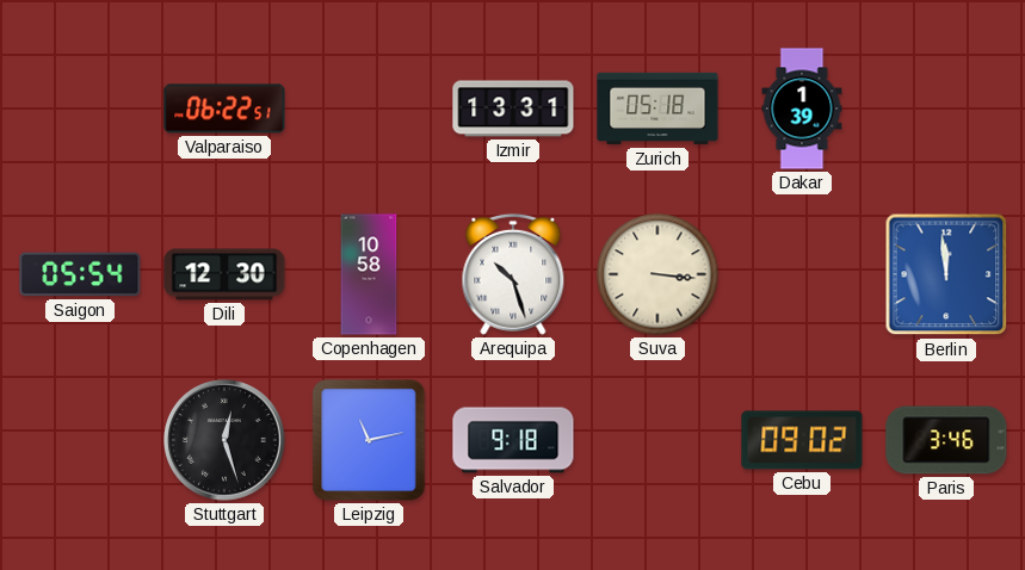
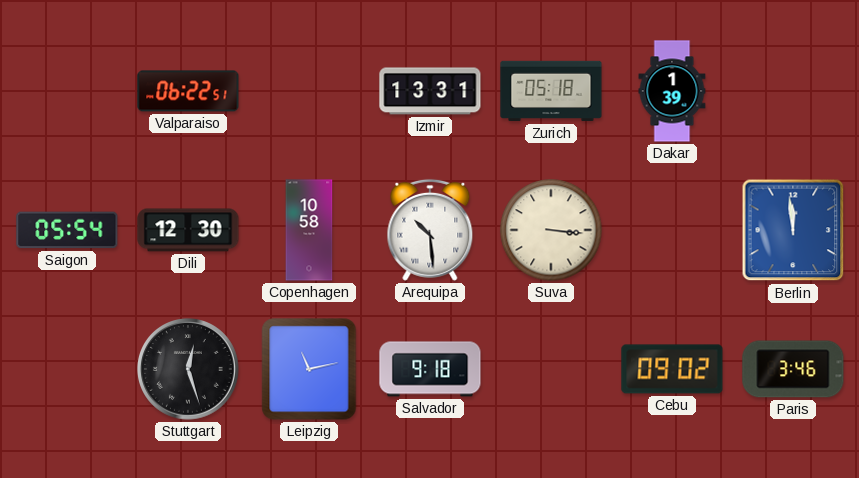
Arequipa: 10:27 -> 10:29
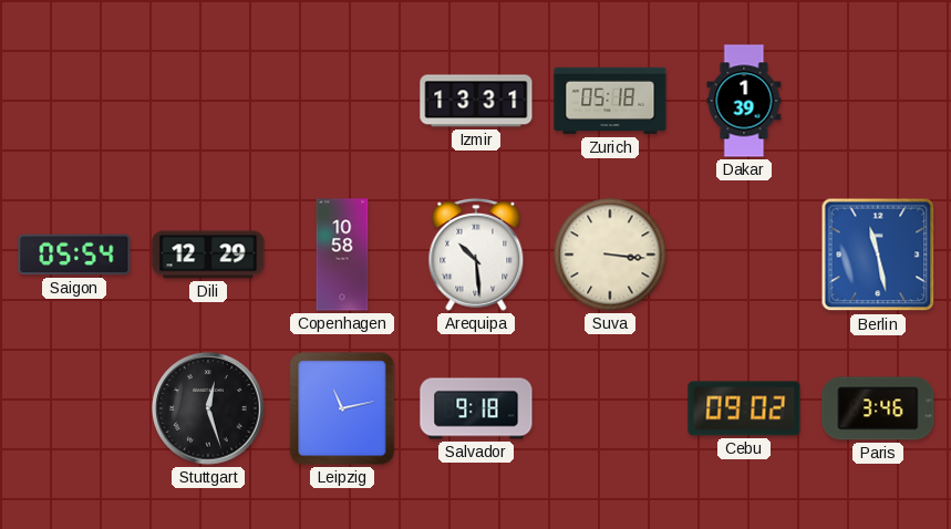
Valparaiso: 06:22 -> none
Dili: 12:30 -> 12:29
Berlin: 11:59 -> 11:28
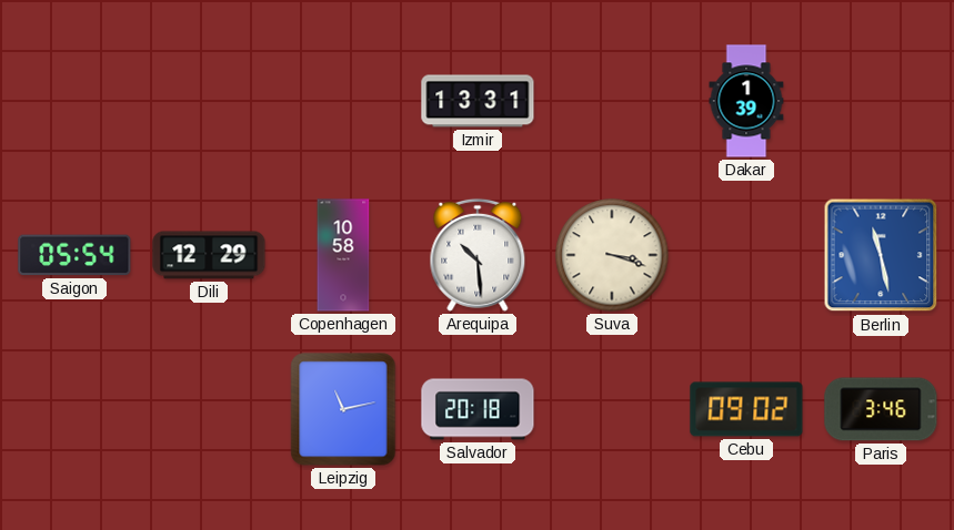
Zurich: 05:18 -> none
Suva: 3:16 -> 3:18
Stuttgart: 12:27 -> none
Salvador: 9:18 -> 20:18
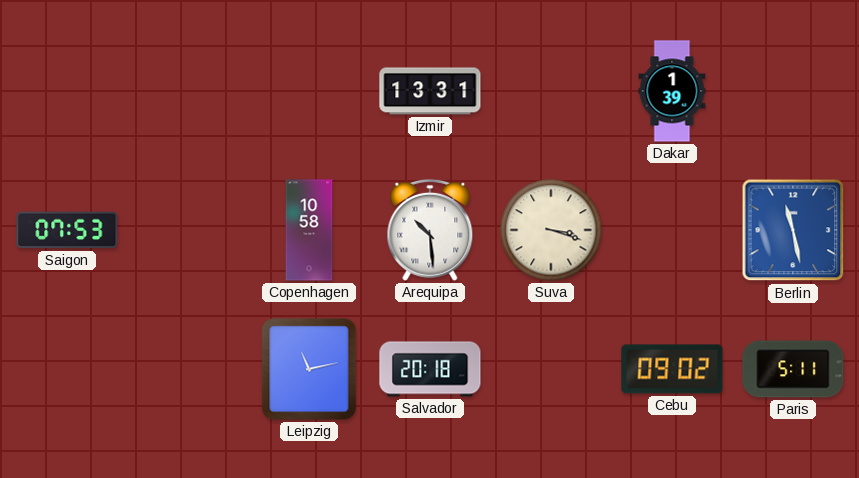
Saigon: 05:54 -> 07:53
Dili: 12:29 -> none
Paris: 3:46 -> 5:11
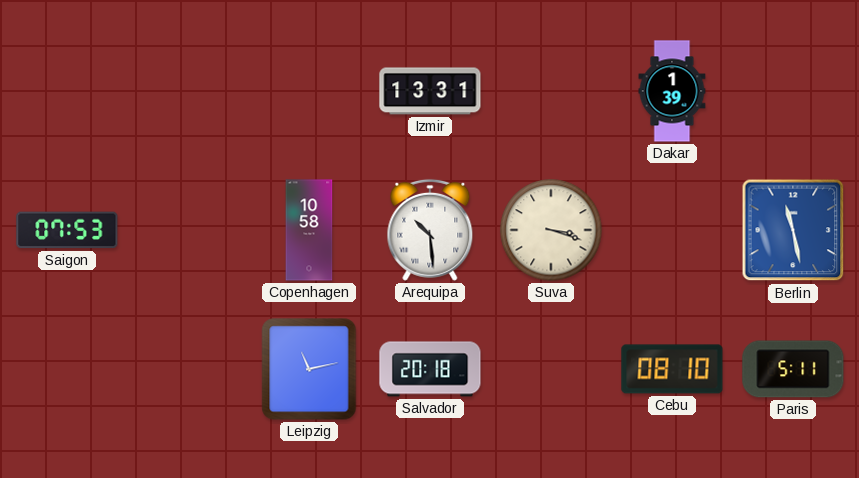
Cebu: 09:02 -> 08:10
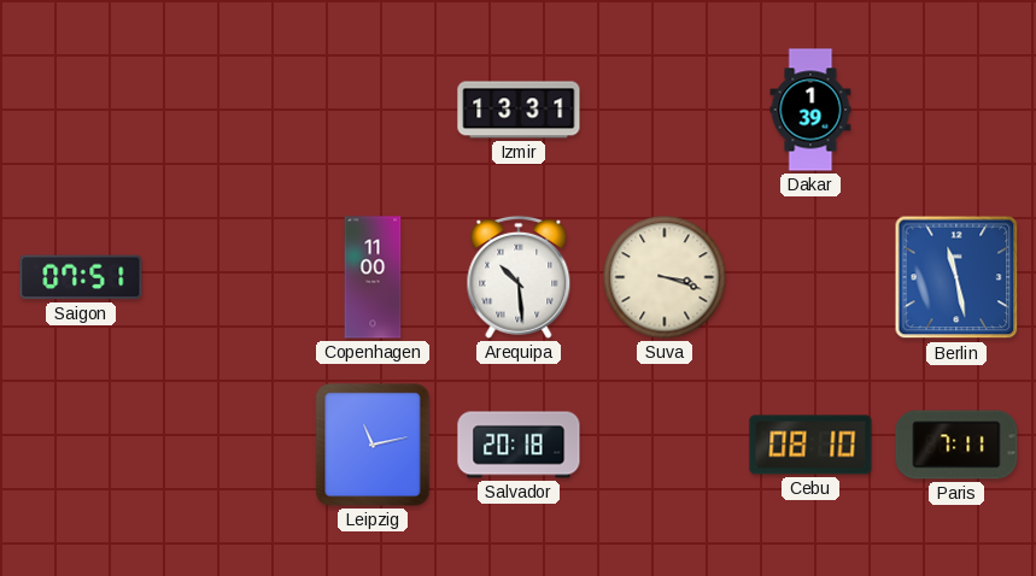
Saigon: 07:53 -> 07:51
Copenhagen: 10:58 -> 11:00
Paris: 5:11 -> 7:11
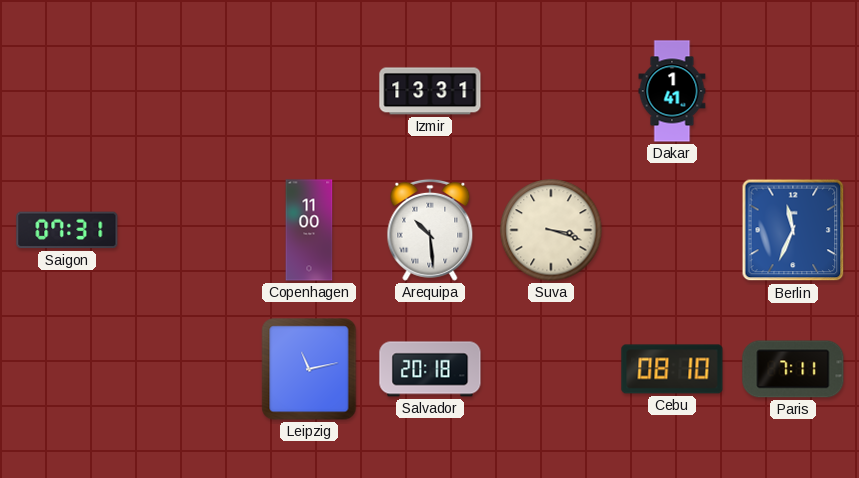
Dakar: 1:39 -> 1:41
Saigon: 07:51 -> 07:31
Berlin: 11:28 -> 11:34
